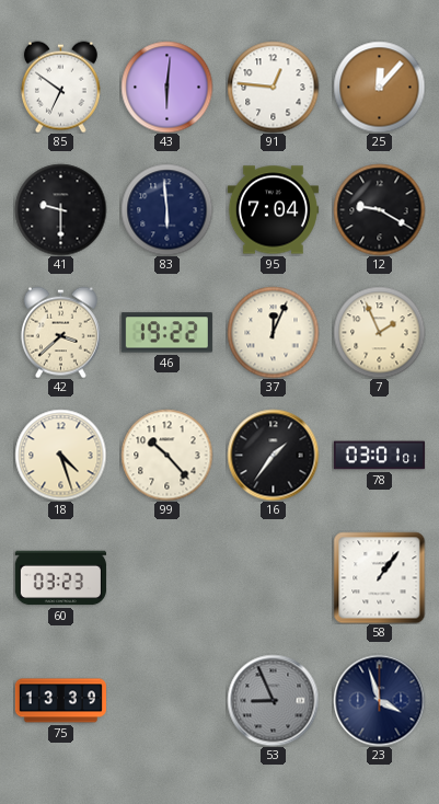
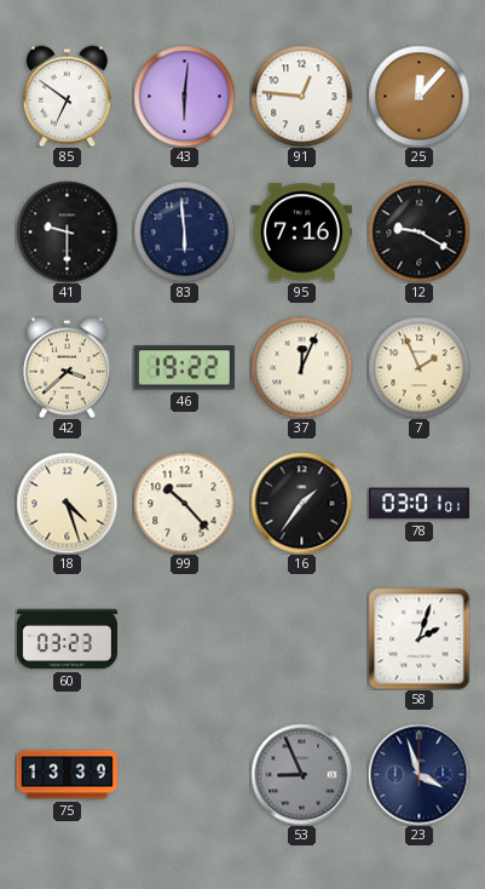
95: 7:04 -> 7:16
58: 1:06 -> 2:03
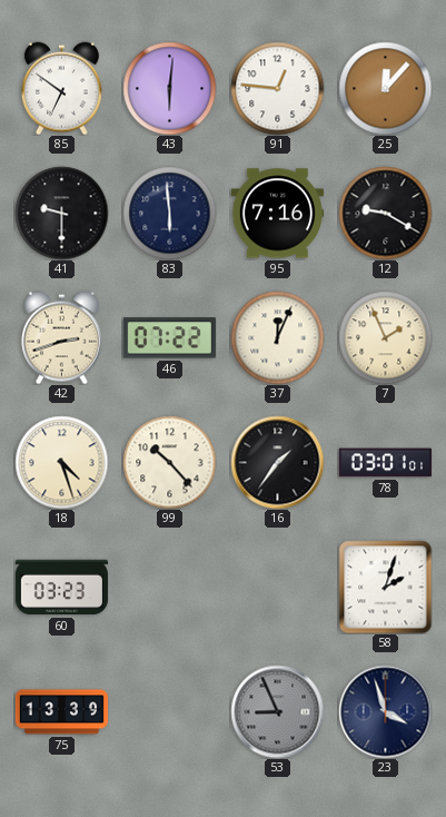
42: 3:38 -> 2:42
46: 19:22 -> 07:22
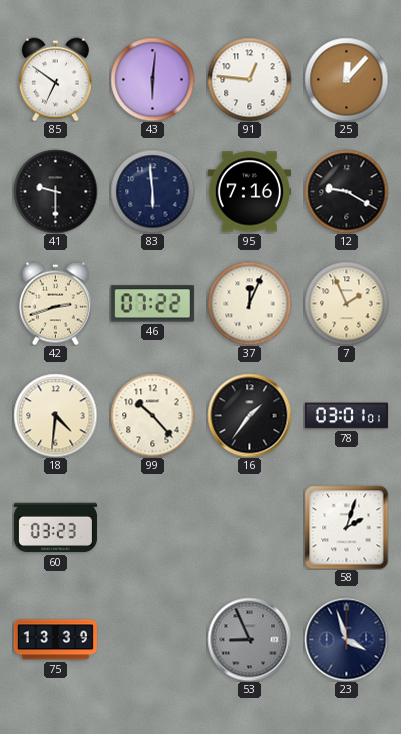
18: 4:27 -> 4:31
